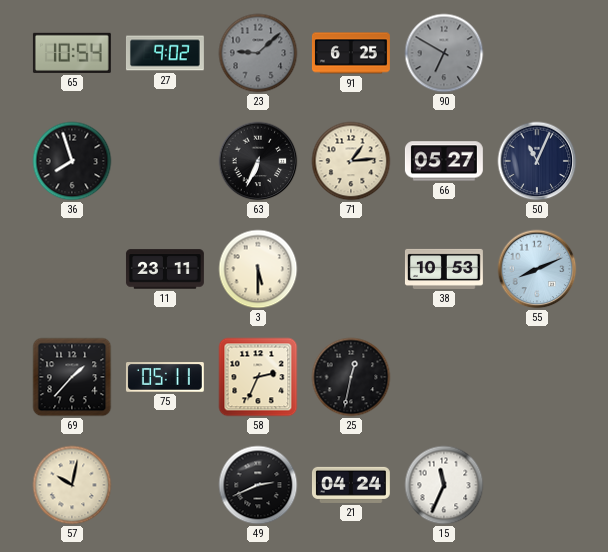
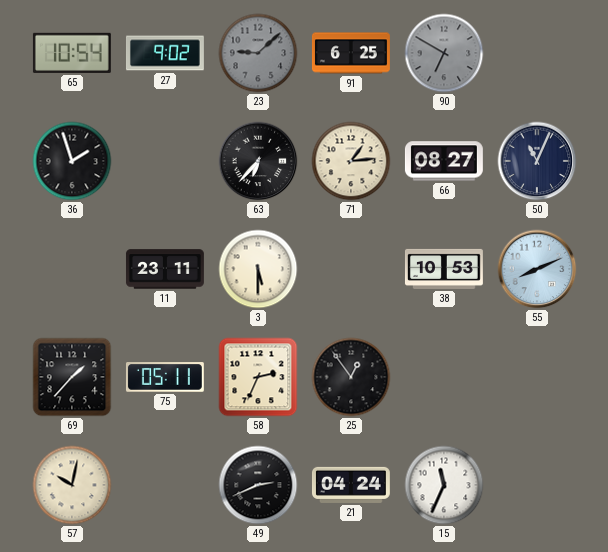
36: 7:57 -> 1:57
63: 6:34 -> 6:37
66: 05:27 -> 08:27
25: 12:32 -> 12:54
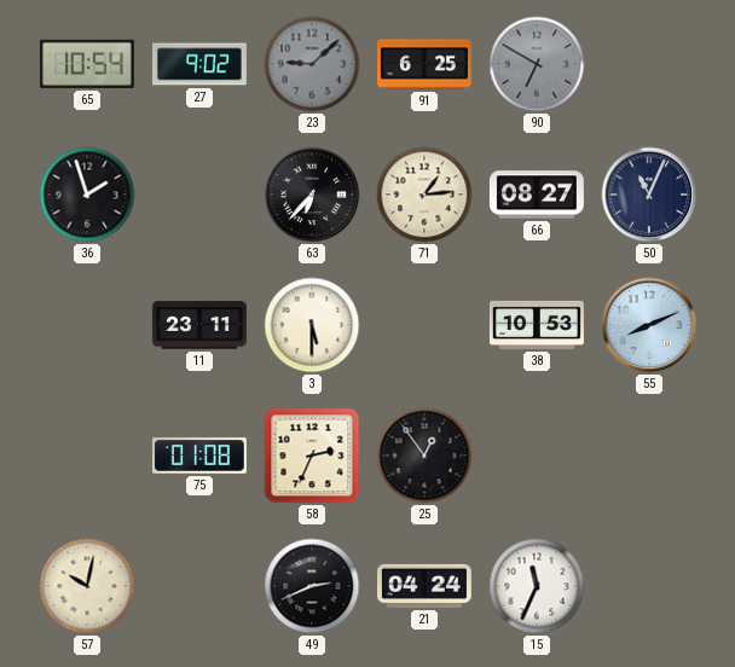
69: 1:37 -> none
75: 05:11 -> 01:08
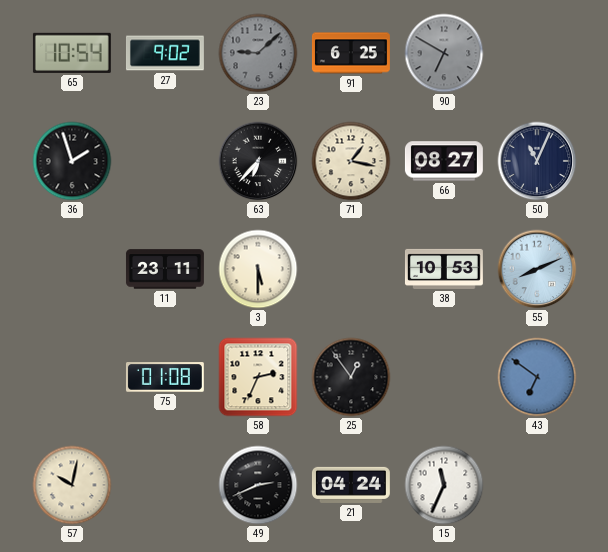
71: 1:14 -> 1:17
43: none -> 6:51
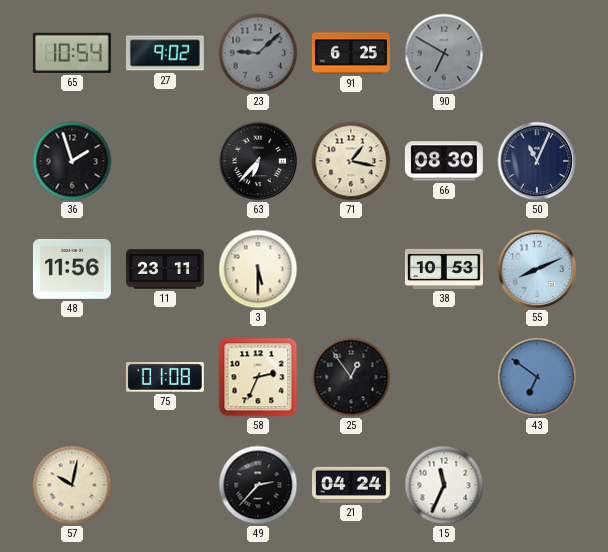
66: 08:27 -> 08:30
48: none -> 11:56
49: 2:41 -> 2:37
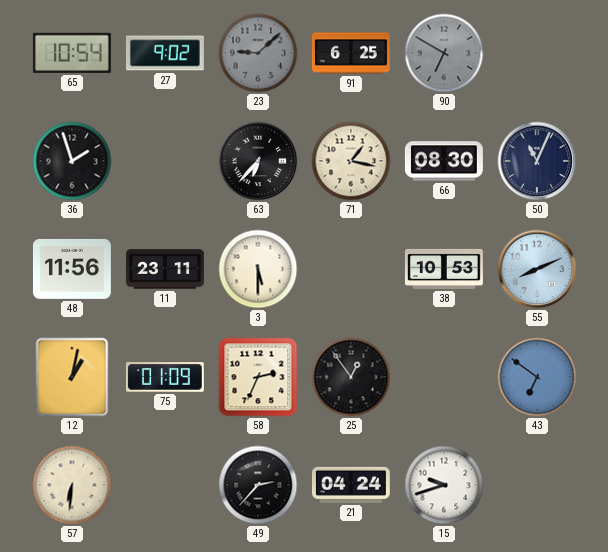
12: none -> 1:02
75: 01:08 -> 01:09
57: 10:02 -> 6:31
15: 11:34 -> 9:42
